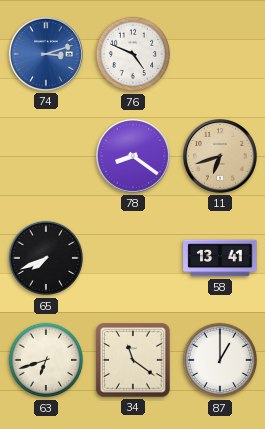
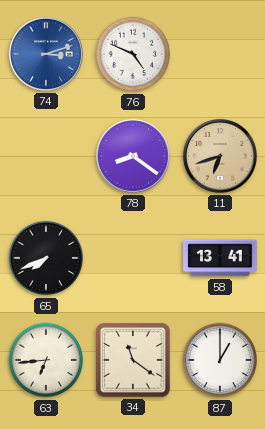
63: 6:42 -> 6:44
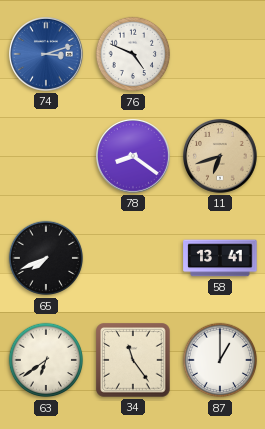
63: 6:44 -> 6:39
34: 11:21 -> 11:24
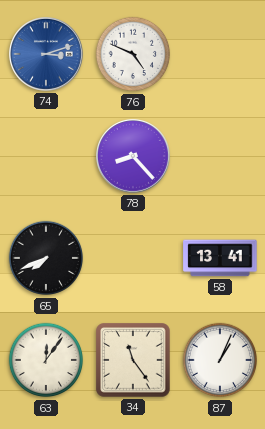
78: 8:21 -> 8:23
11: 6:42 -> none
63: 6:39 -> 12:06
87: 1:00 -> 1:04
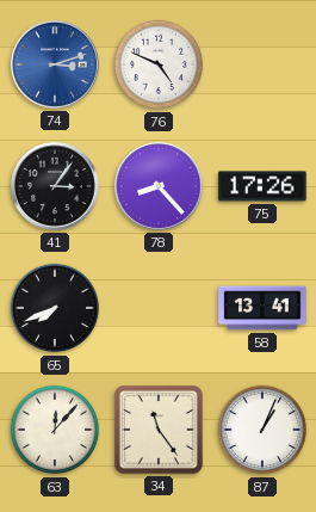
41: none -> 3:06
75: none -> 17:26
63: 12:06 -> 12:07
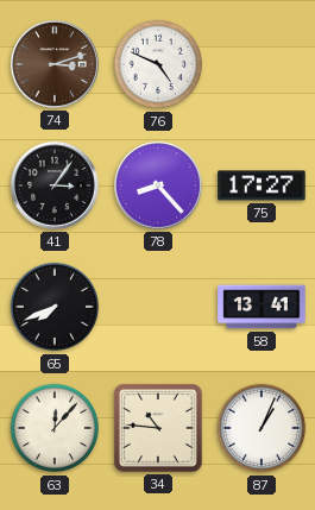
74 dial: blue -> brown
75: 17:26 -> 17:27
34: 11:24 -> 10:46
